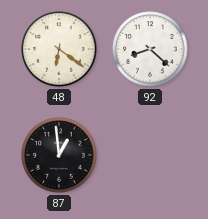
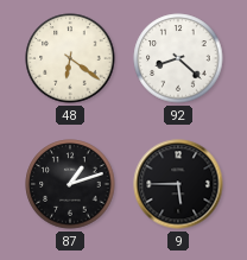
87: 12:59 -> 1:12
9: none -> 5:45
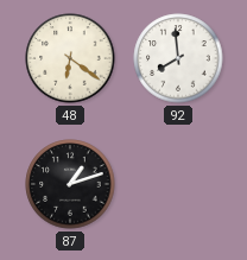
92: 8:22 -> 7:59
9: 5:45 -> none
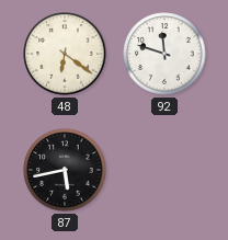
92: 7:59 -> 11:48
87: 1:12 -> 5:43
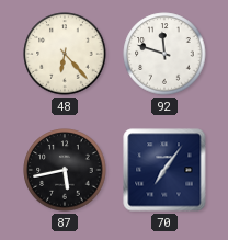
48: 6:21 -> 6:23
70: none -> 7:06
